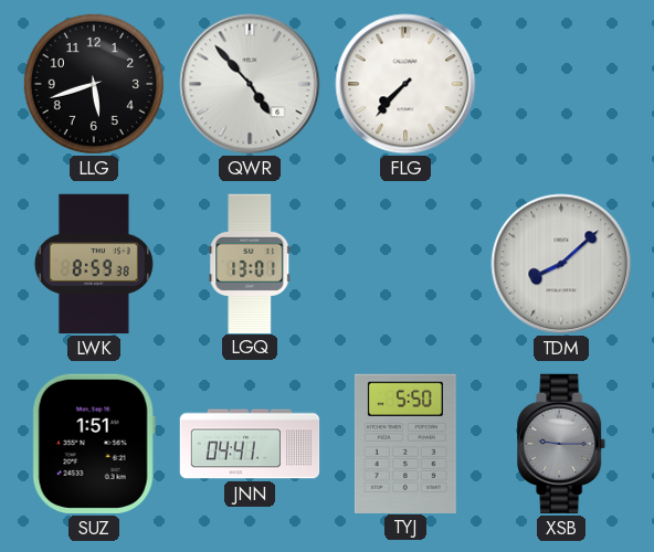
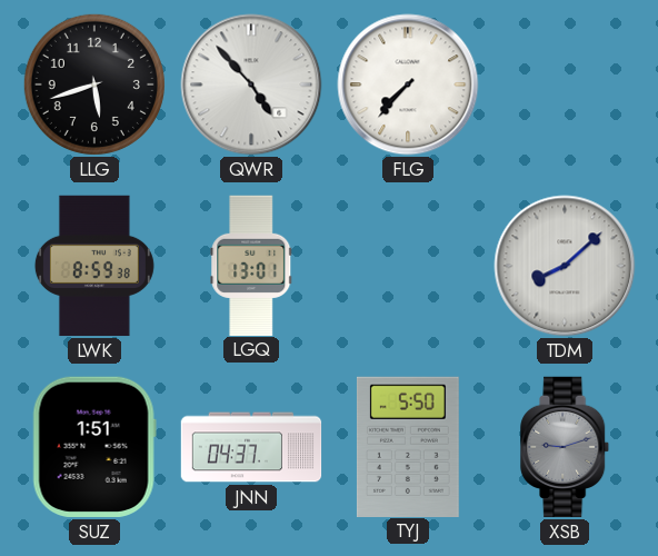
JNN: 04:41 -> 04:37
XSB: 9:15 -> 9:12
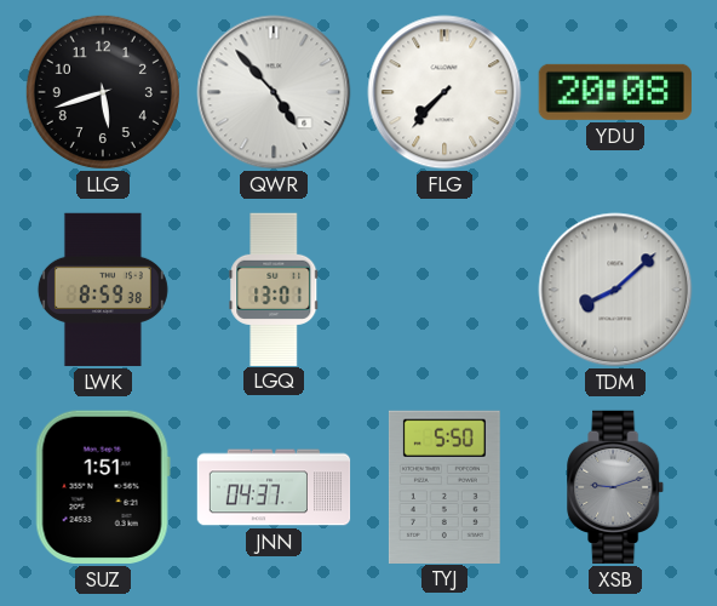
YDU: none -> 20:08
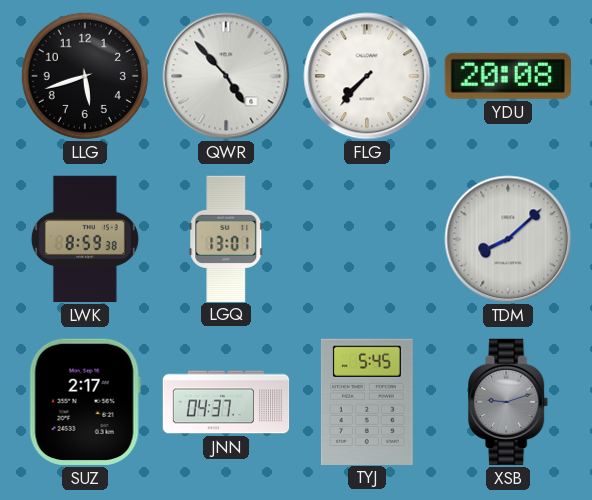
SUZ: 1:51 -> 2:17
TYJ: 5:50 -> 5:45
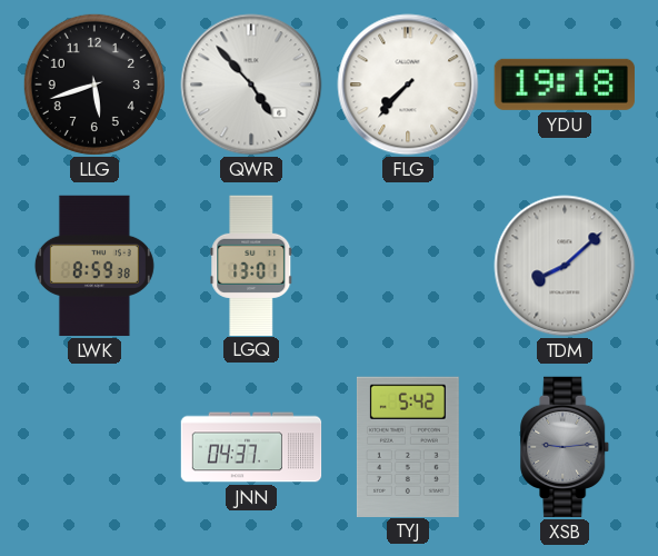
YDU: 20:08 -> 19:18
SUZ: 2:17 -> none
TYJ: 5:45 -> 5:42
XSB: 9:12 -> 9:14
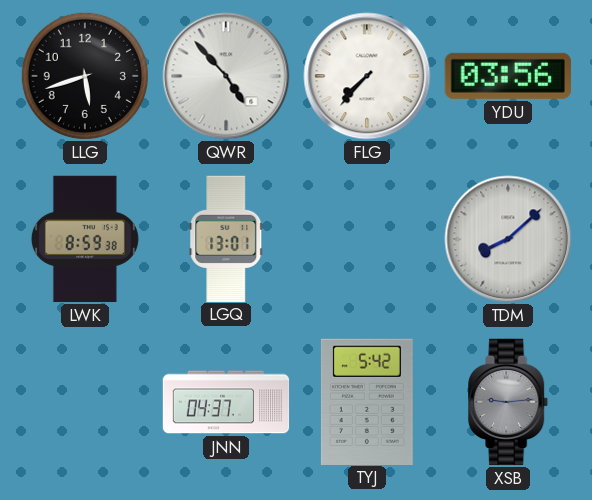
YDU: 19:18 -> 03:56
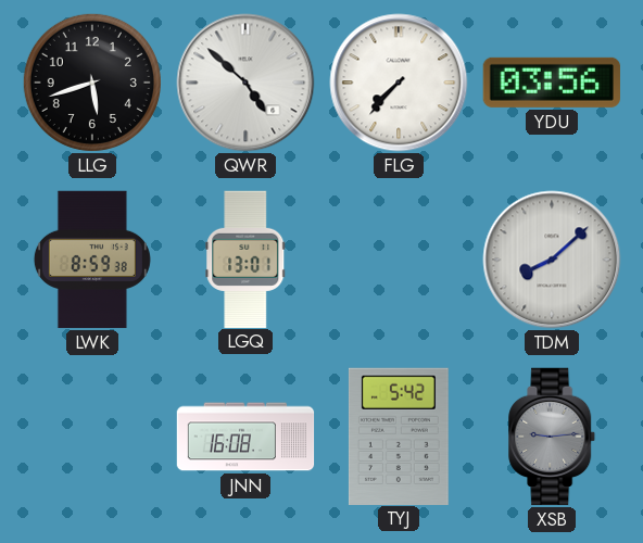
QWR: 4:53 -> 4:52
JNN: 04:37 -> 16:08
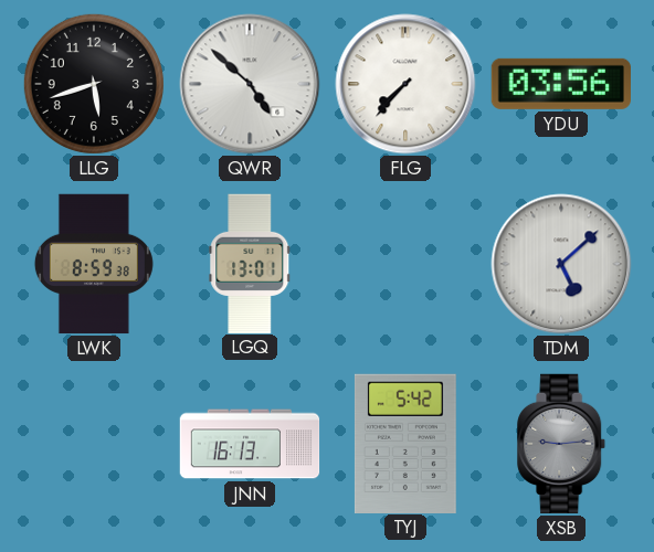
TDM: 8:08 -> 5:08
JNN: 16:08 -> 16:13
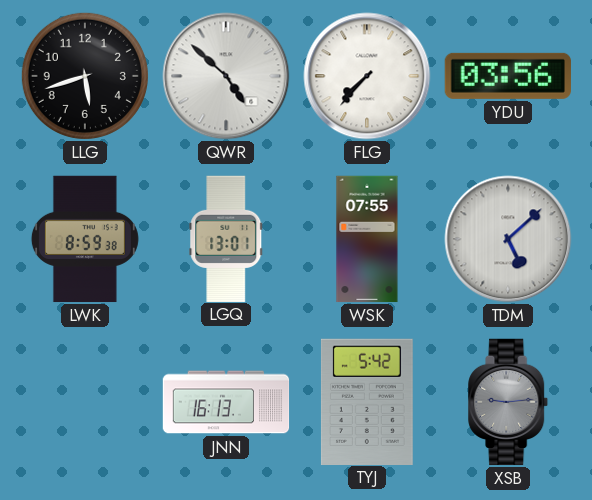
WSK: none -> 07:55
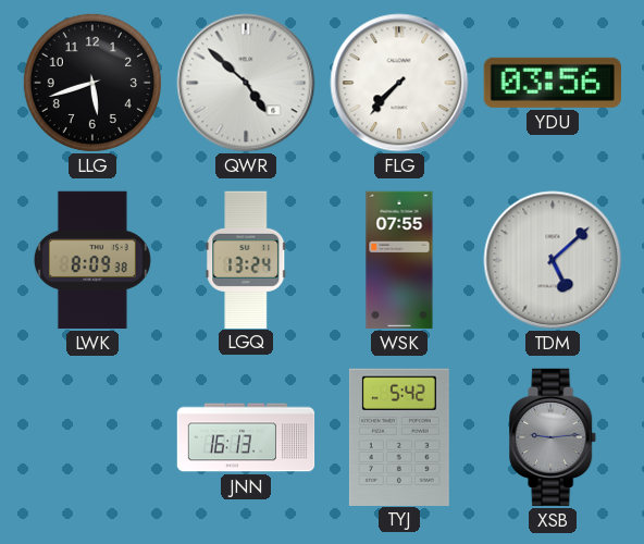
LWK: 8:59 -> 8:09
LGQ: 13:01 -> 13:24
